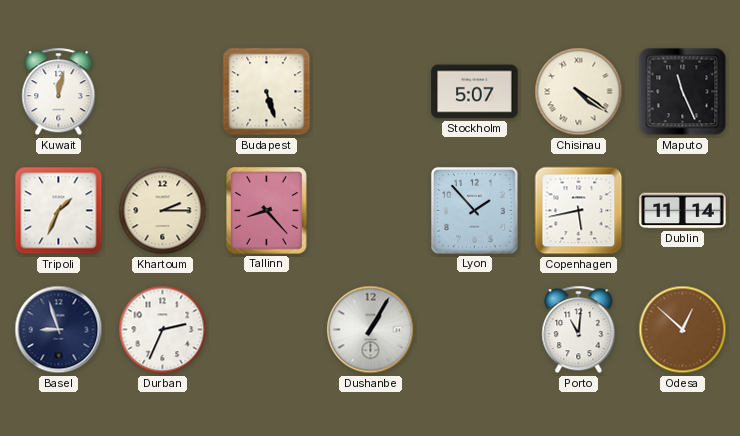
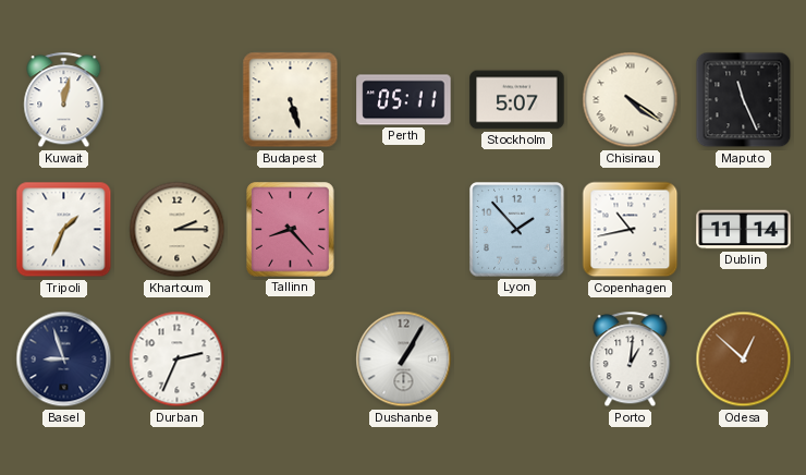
Perth: none -> 05:11
Copenhagen: 5:43 -> 10:43
Porto: 11:01 -> 1:01
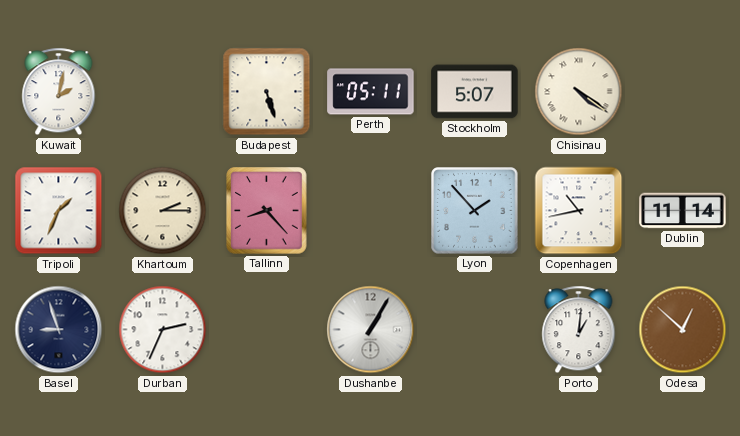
Kuwait: 12:02 -> 2:02
Maputo: 11:26 -> none
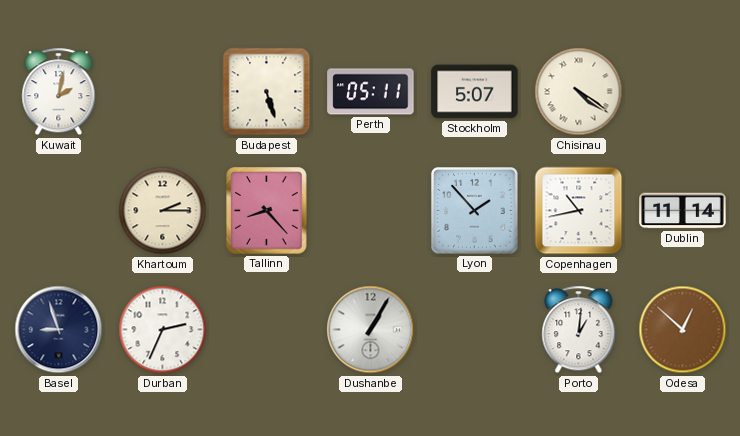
Tripoli: 1:34 -> none
